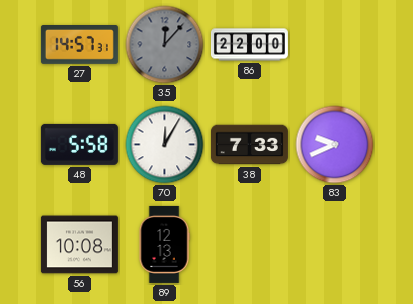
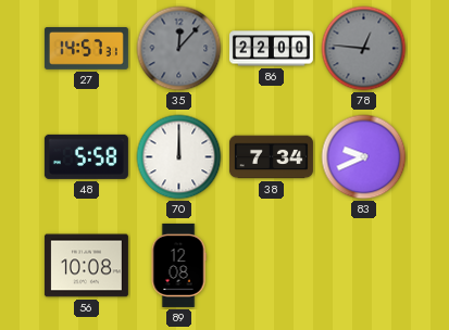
78: none -> 12:46
70: 12:05 -> 12:00
38: 7:33 -> 7:34
89: 12:13 -> 12:08
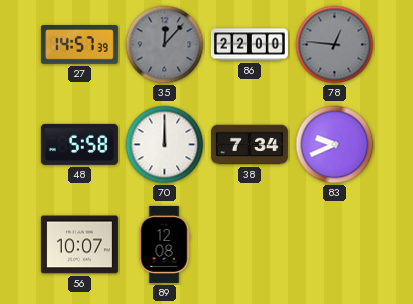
27: 14:57:31 -> 14:57:39
56: 10:08 -> 10:07
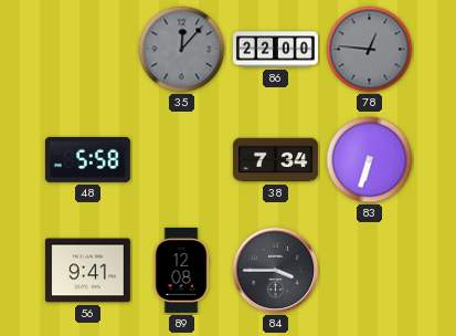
27: 14:57 -> none
70: 12:00 -> none
83: 9:41 -> 6:33
56: 10:07 -> 9:41
84: none -> 3:45
